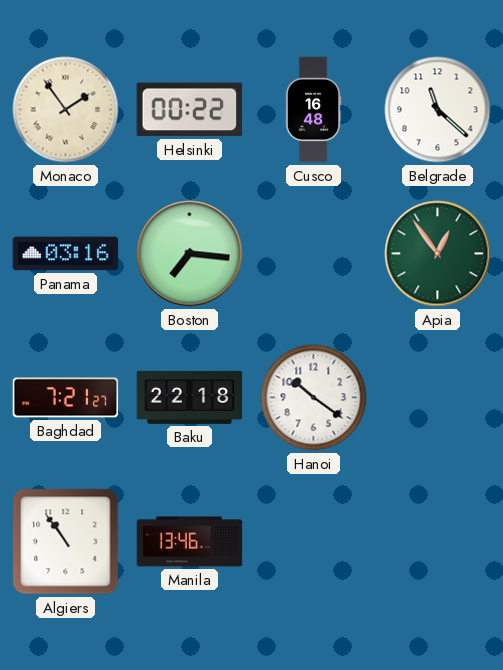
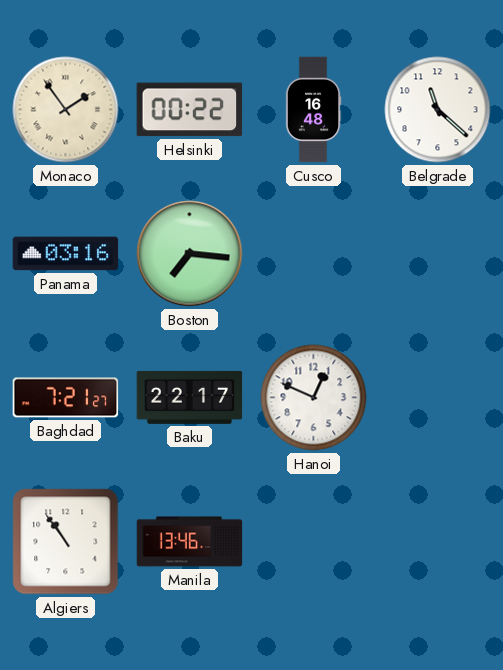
Apia: 12:54 -> none
Baku: 22:18 -> 22:17
Hanoi: 10:21 -> 12:49
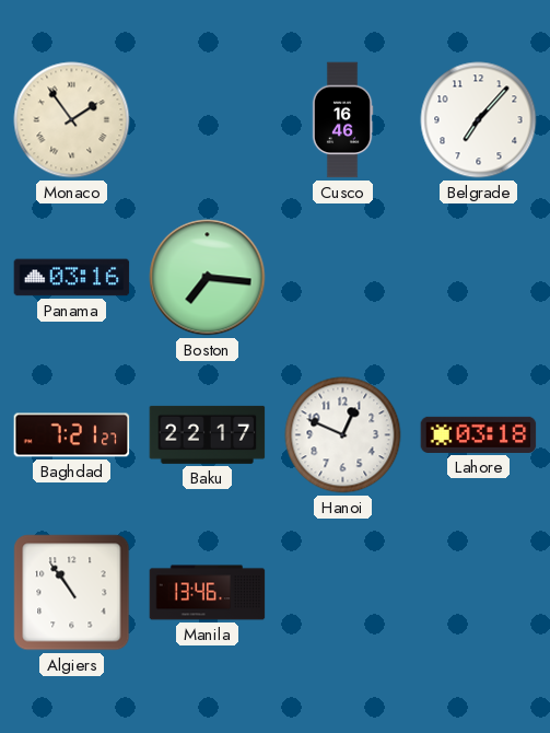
Helsinki: 00:22 -> none
Cusco: 16:48 -> 16:46
Belgrade: 11:22 -> 7:07
Lahore: none -> 03:18
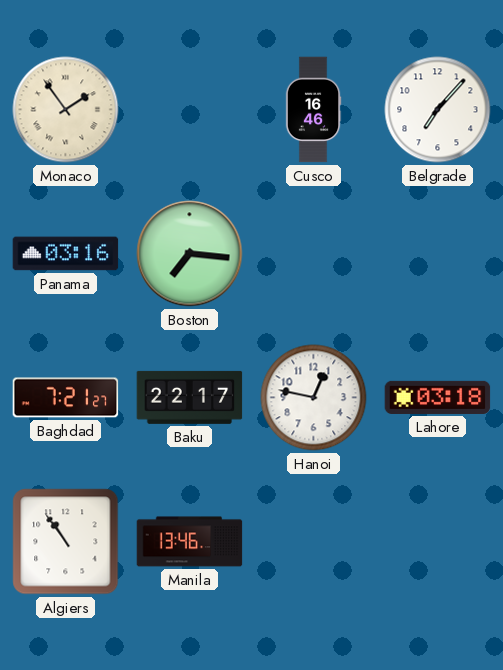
Hanoi: 12:49 -> 12:47
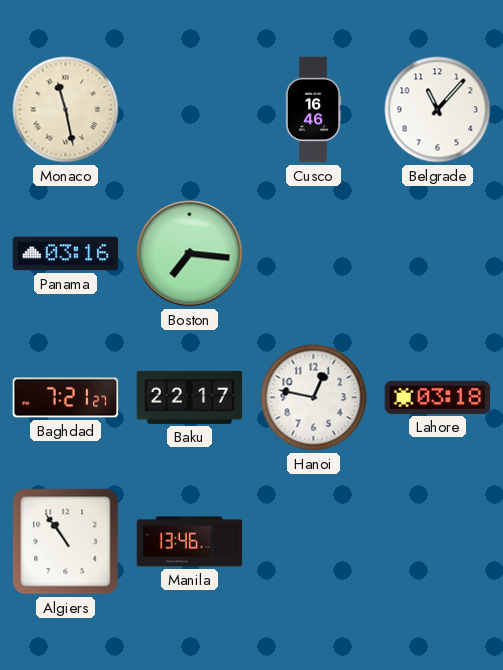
Monaco: 1:54 -> 11:28
Belgrade: 7:07 -> 11:07
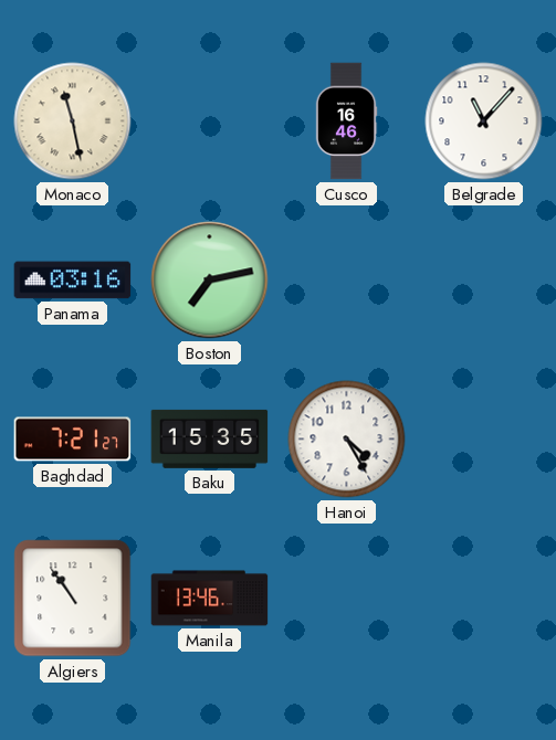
Boston: 7:16 -> 7:13
Baku: 22:17 -> 15:35
Hanoi: 12:47 -> 4:25
Lahore: 03:18 -> none
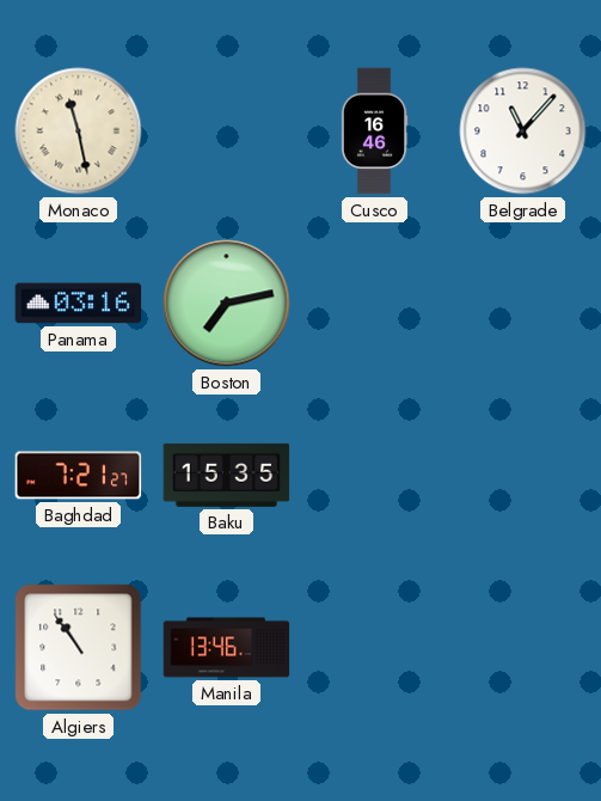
Hanoi: 4:25 -> none
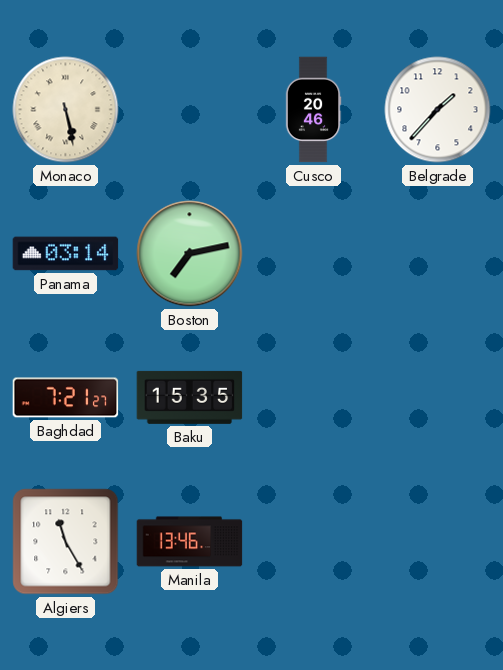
Monaco: 11:28 -> 5:28
Cusco: 16:46 -> 20:46
Belgrade: 11:07 -> 1:37
Panama: 03:16 -> 03:14
Algiers: 10:54 -> 11:25
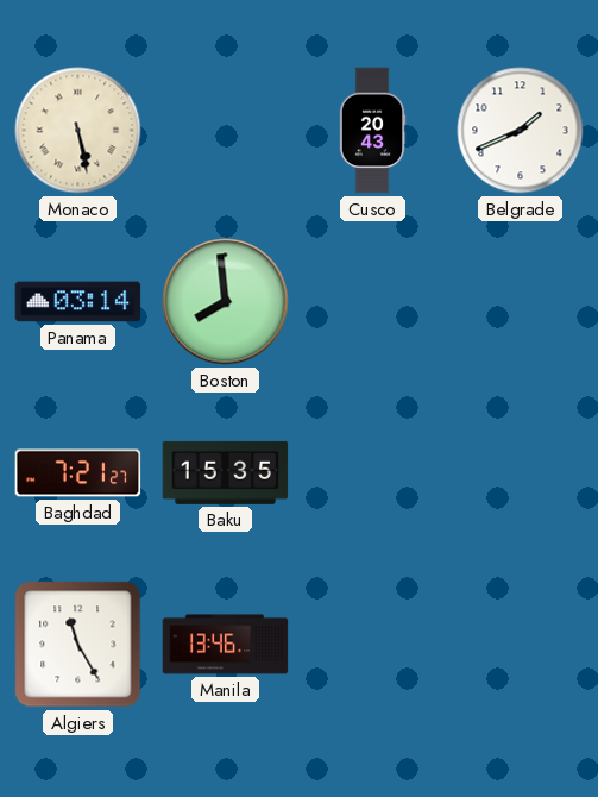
Cusco: 20:46 -> 20:43
Belgrade: 1:37 -> 1:41
Boston: 7:13 -> 7:59
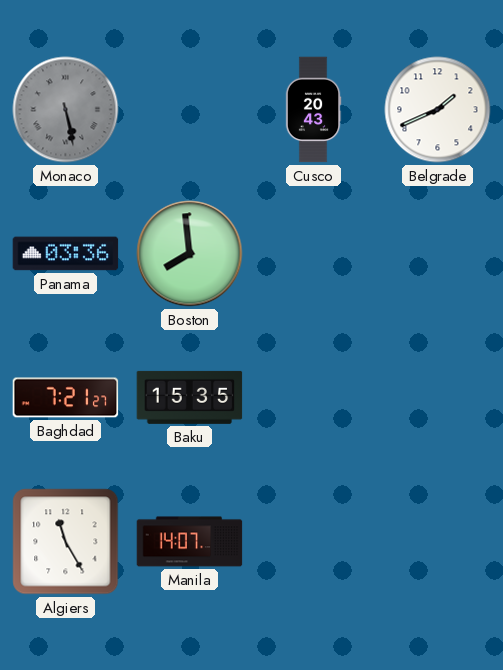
Monaco dial: cream -> grey
Panama: 03:14 -> 03:36
Manila: 13:46 -> 14:07
